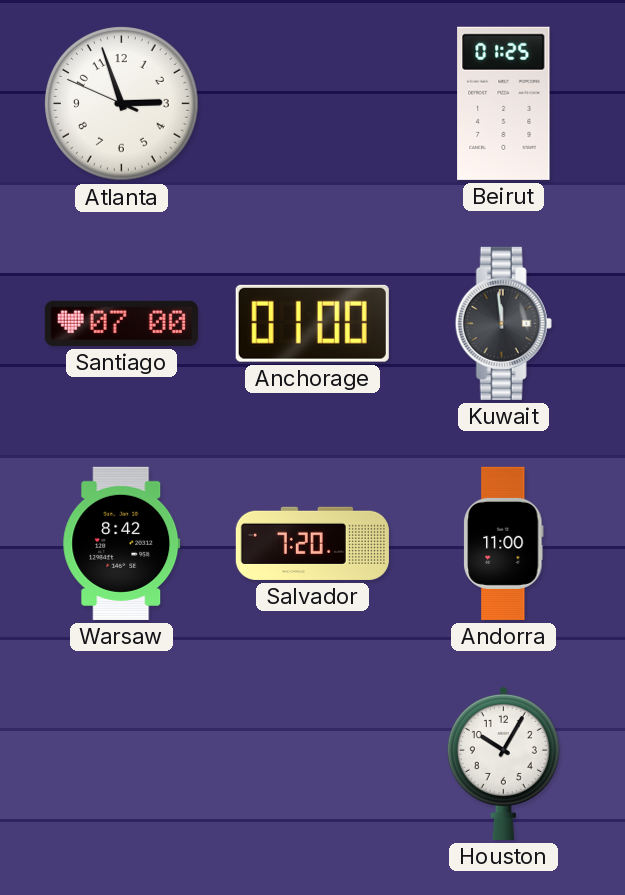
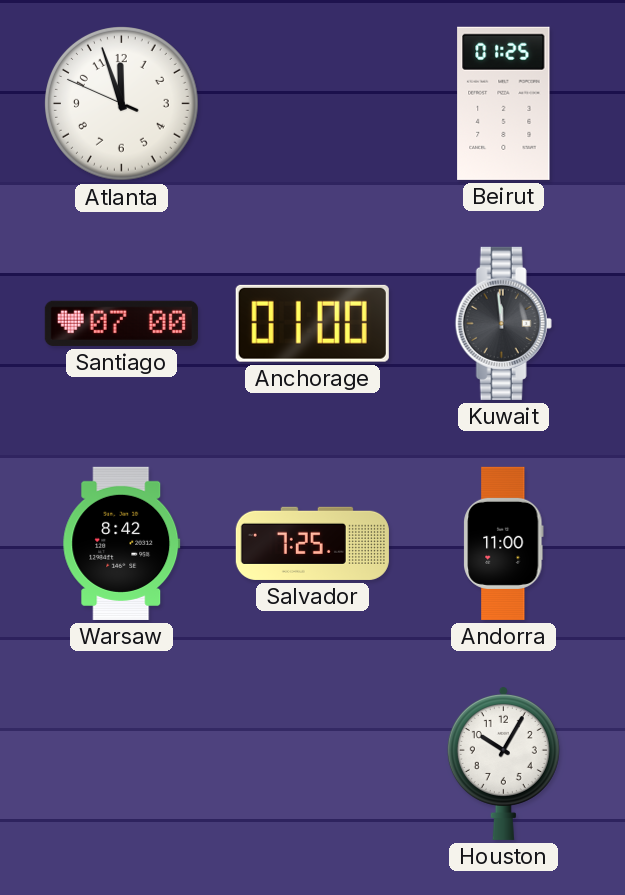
Atlanta: 2:56 -> 11:56
Salvador: 7:20 -> 7:25
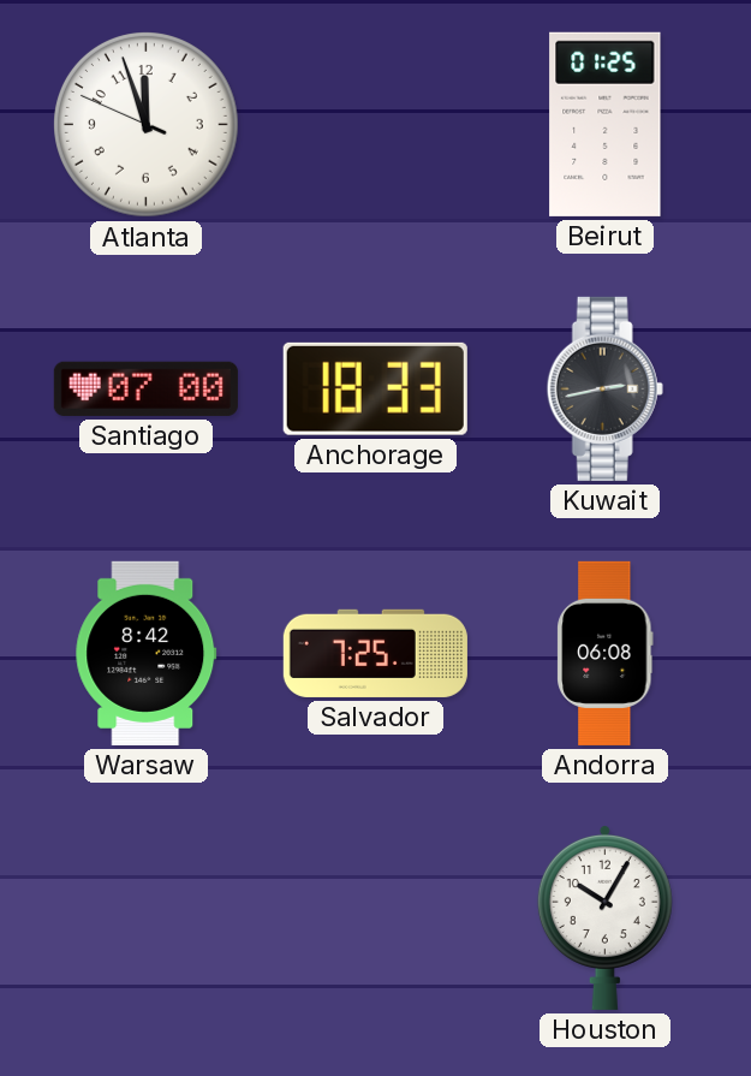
Anchorage: 01:00 -> 18:33
Kuwait: 11:59 -> 2:43
Andorra: 11:00 -> 06:08
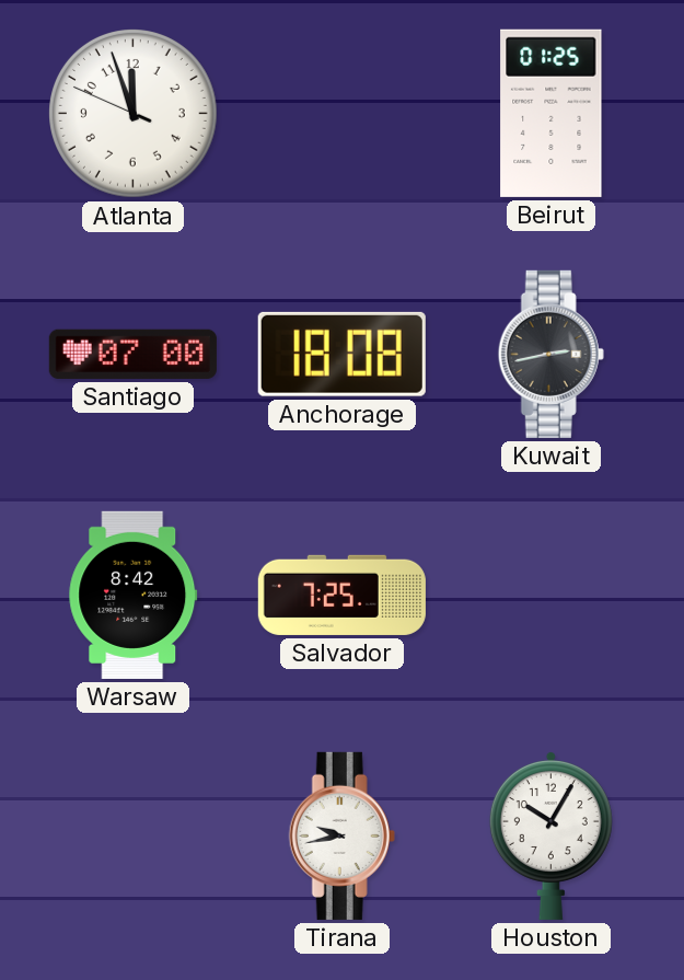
Anchorage: 18:33 -> 18:08
Andorra: 06:08 -> none
Tirana: none -> 9:43
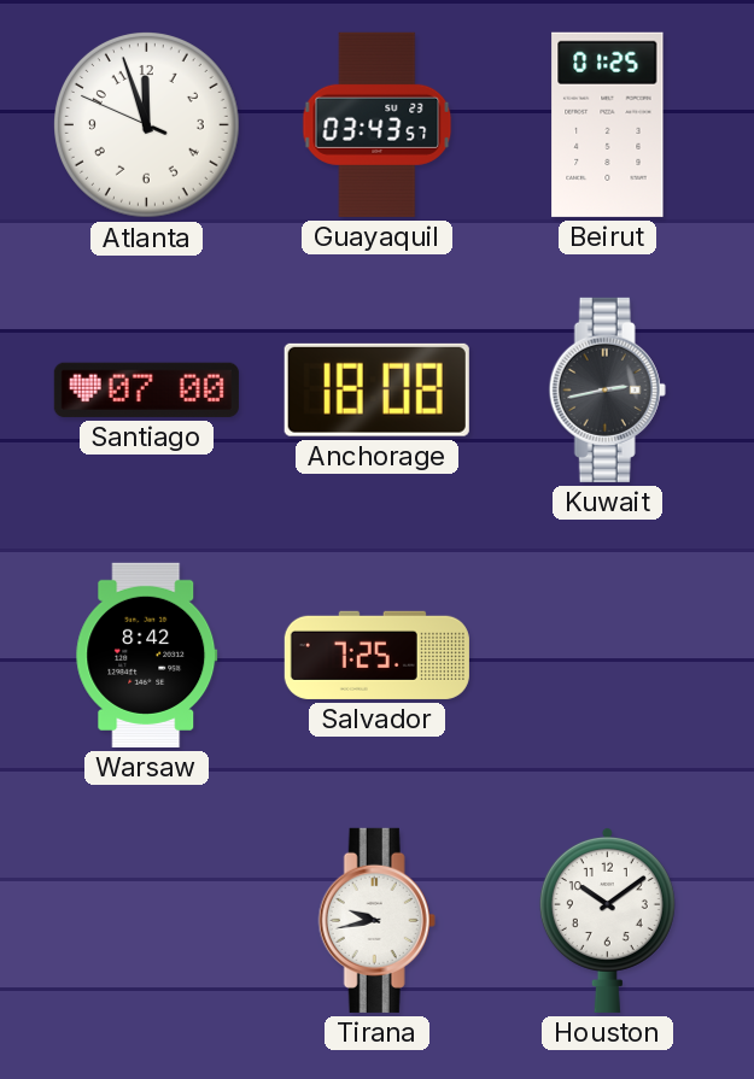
Guayaquil: none -> 03:43
Houston: 10:05 -> 10:09
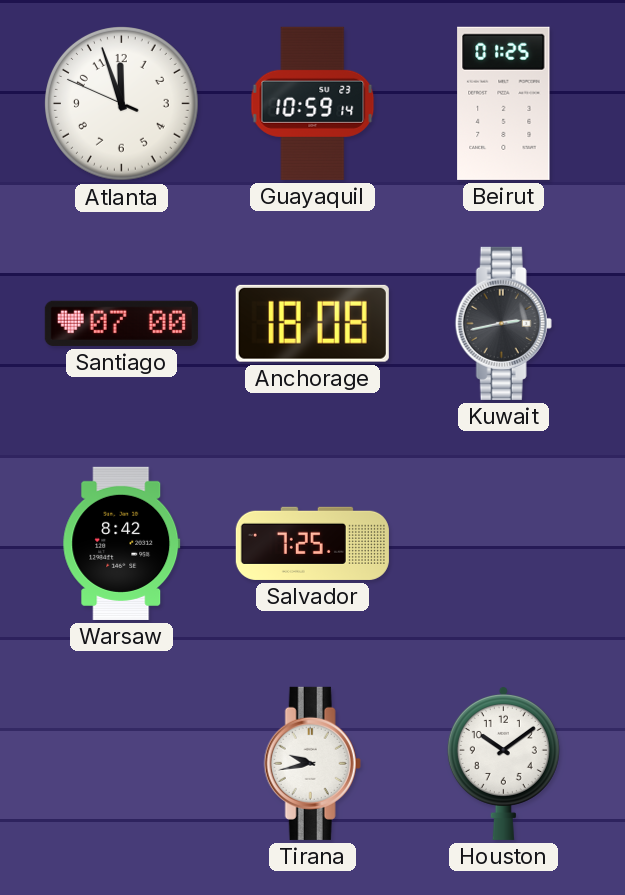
Guayaquil: 03:43 -> 10:59
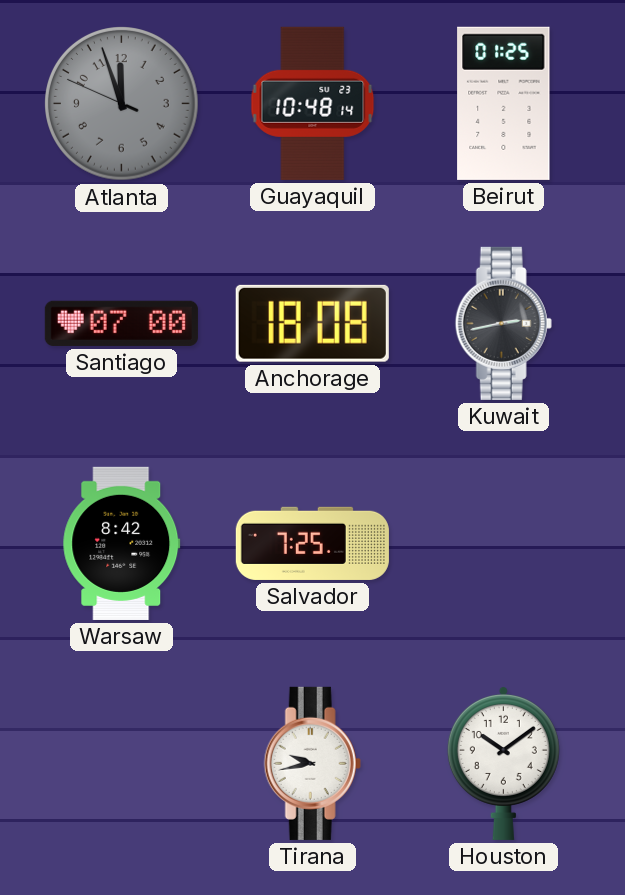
Atlanta dial: white -> grey
Guayaquil: 10:59 -> 10:48
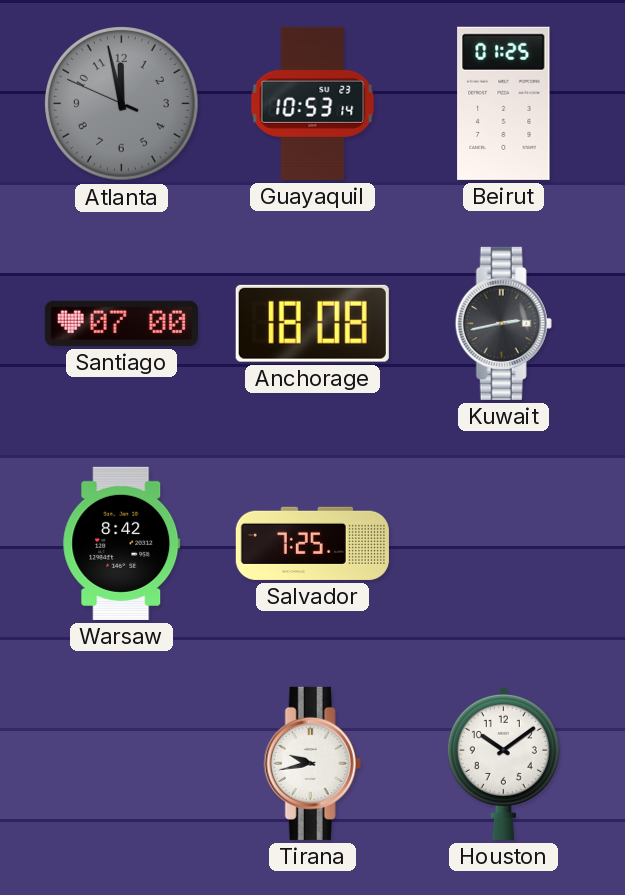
Atlanta: 11:56 -> 11:57
Guayaquil: 10:48 -> 10:53
